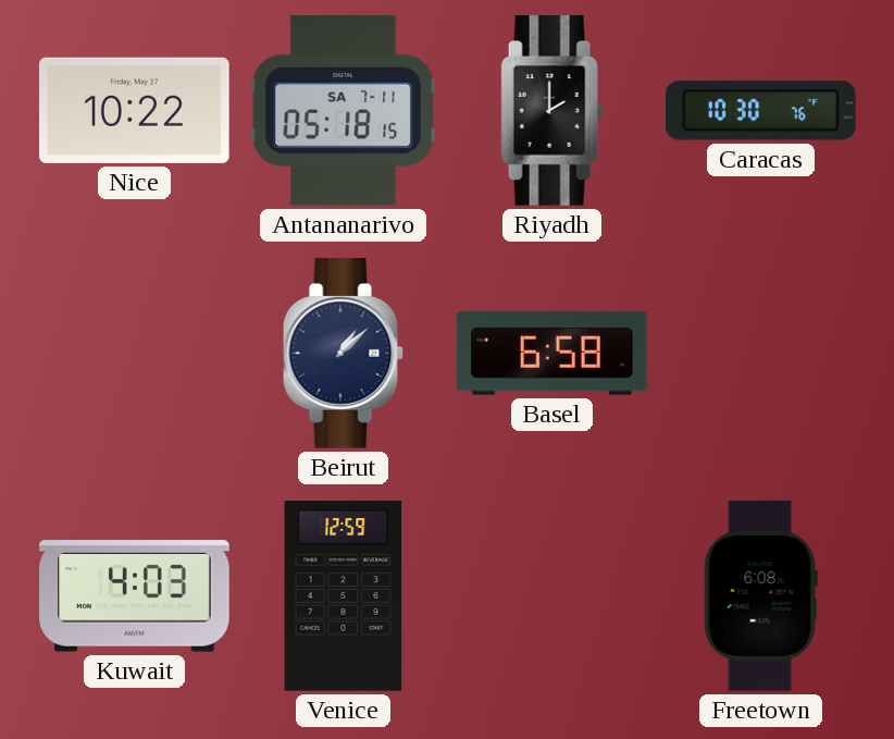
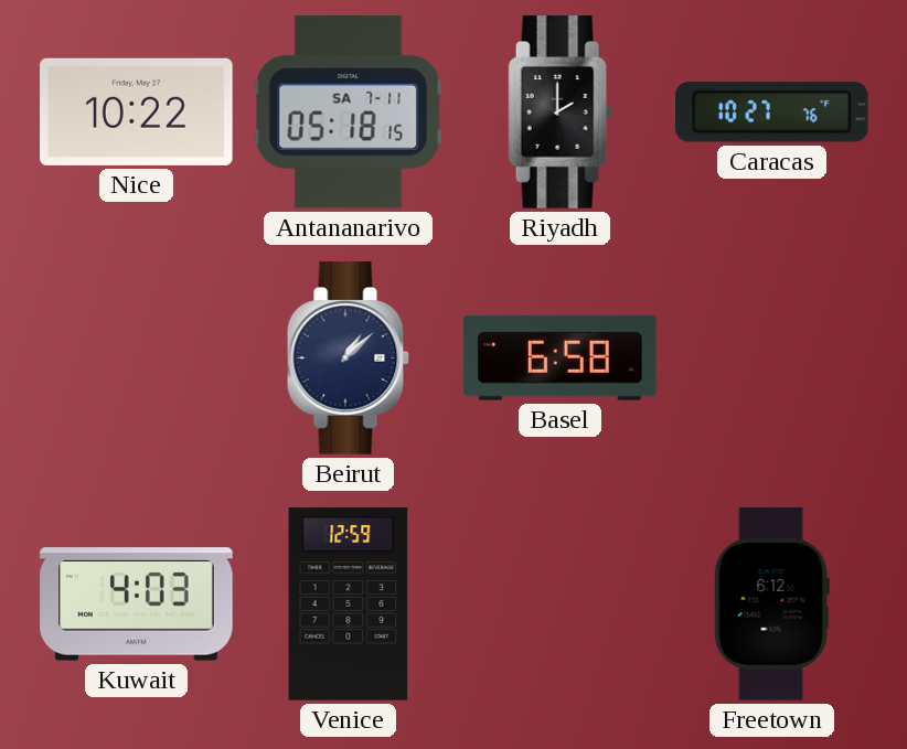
Caracas: 10:30 -> 10:27
Freetown: 6:08 -> 6:12
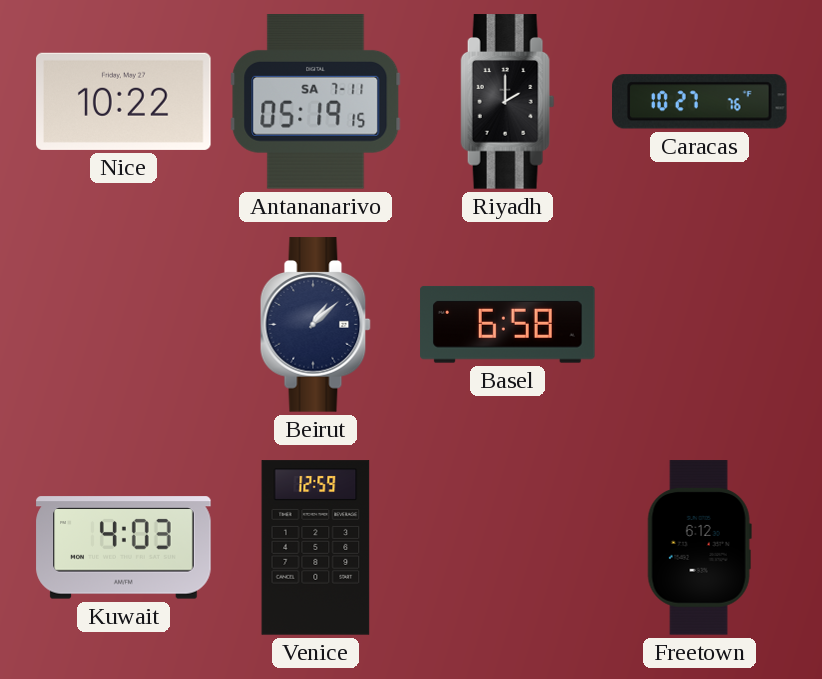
Antananarivo: 05:18 -> 05:19
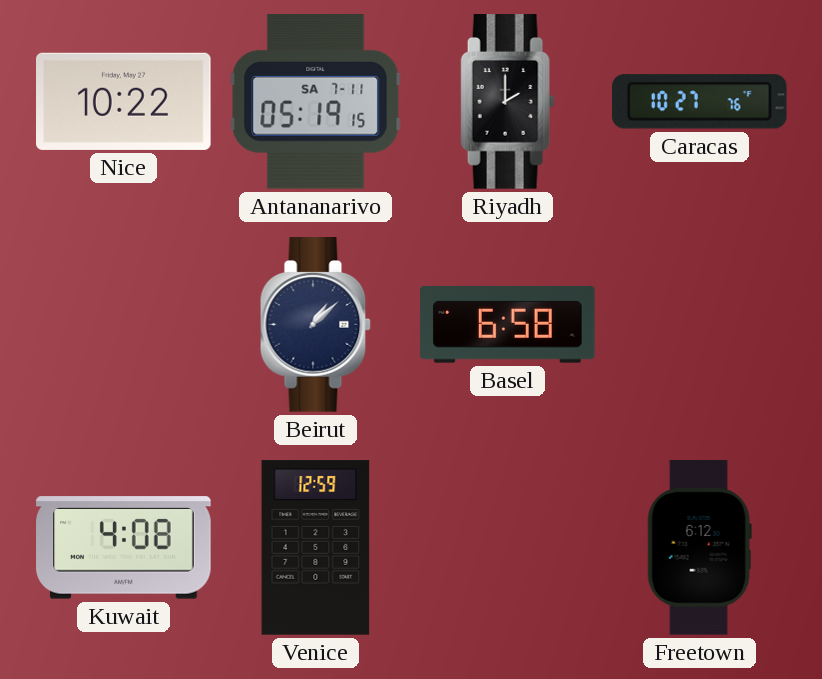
Kuwait: 4:03 -> 4:08
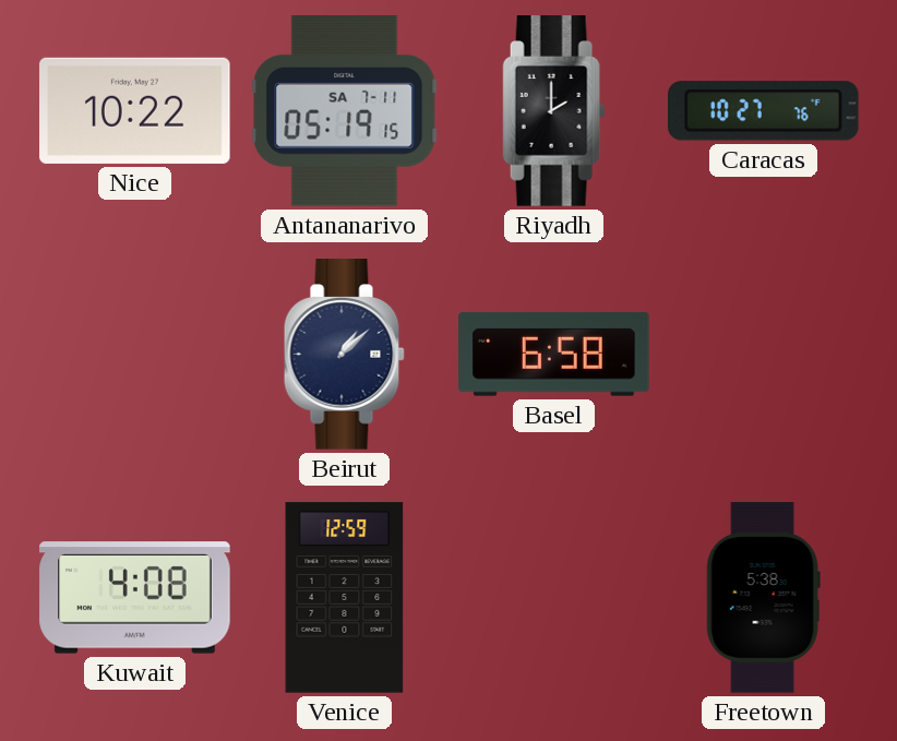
Freetown: 6:12 -> 5:38
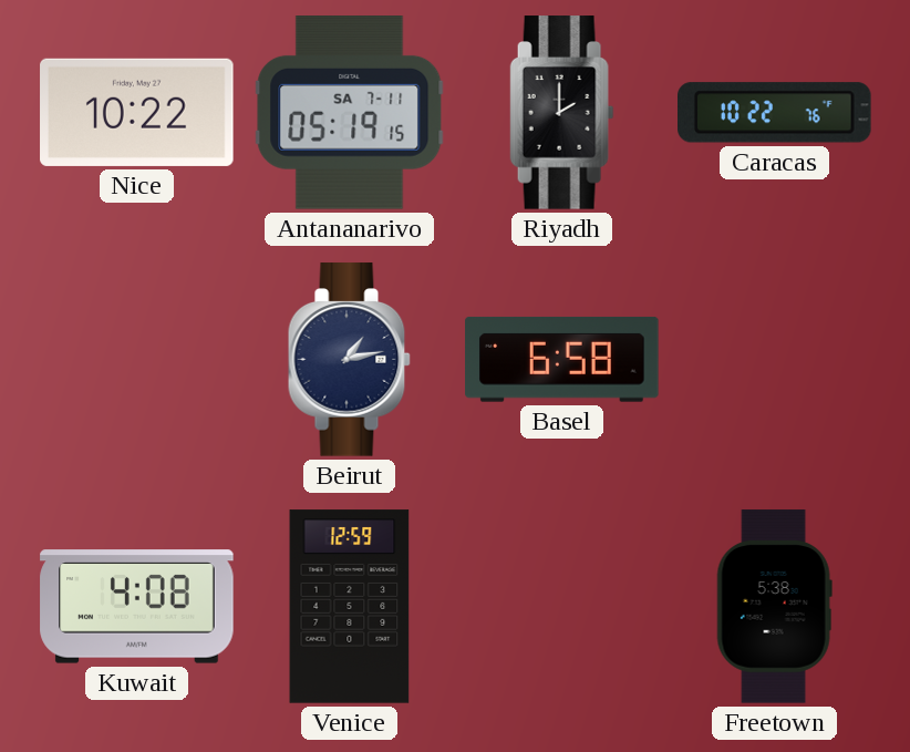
Caracas: 10:27 -> 10:22
Beirut: 1:08 -> 1:13
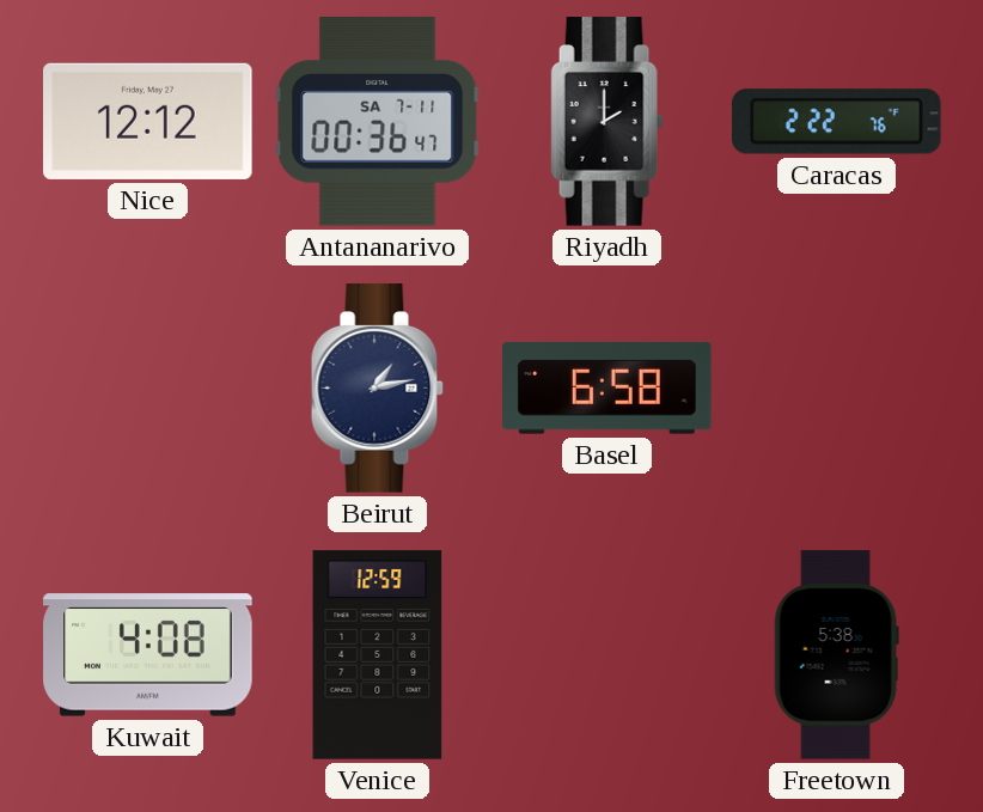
Nice: 10:22 -> 12:12
Antananarivo: 05:19 -> 00:36
Caracas: 10:22 -> 2:22
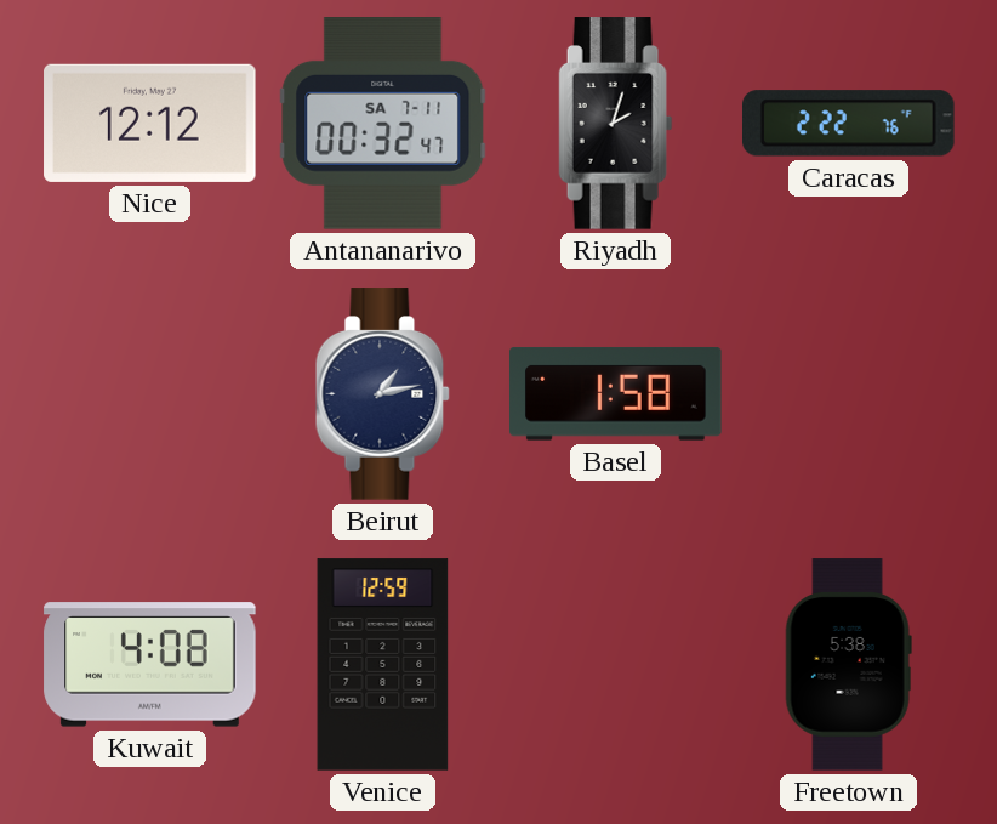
Antananarivo: 00:36 -> 00:32
Riyadh: 2:00 -> 2:03
Basel: 6:58 -> 1:58
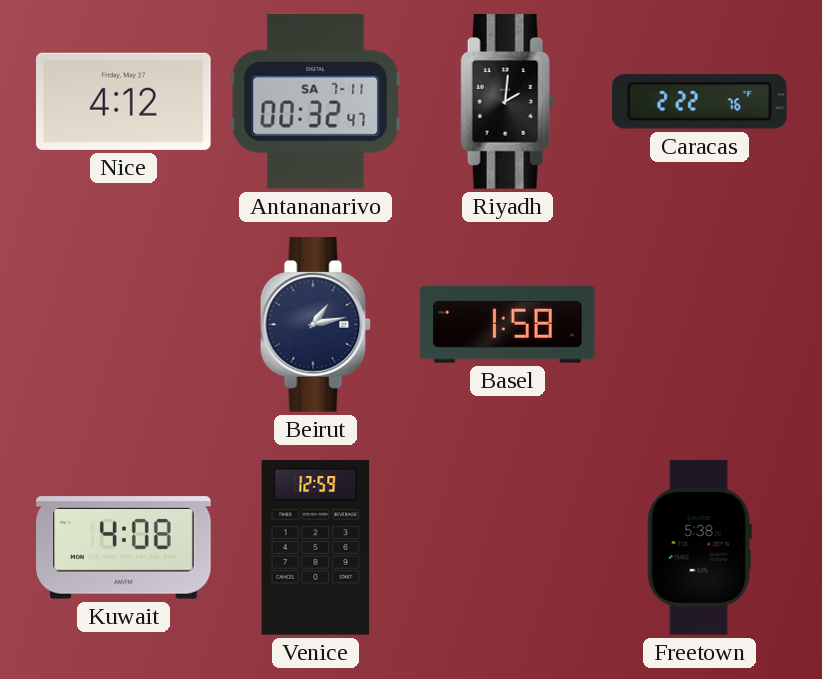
Nice: 12:12 -> 4:12
Riyadh: 2:03 -> 2:01
